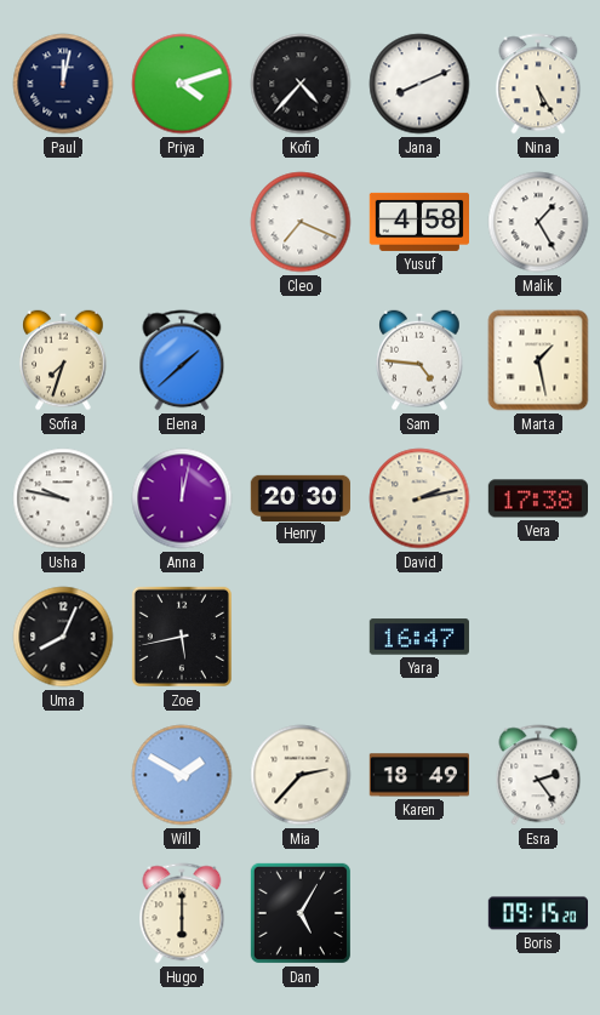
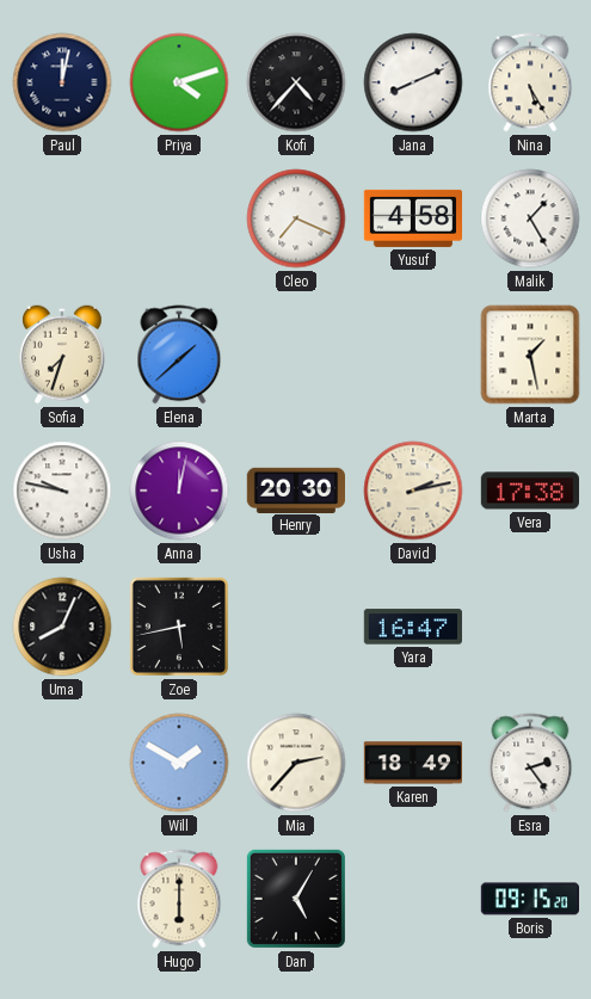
Sam: 4:46 -> none
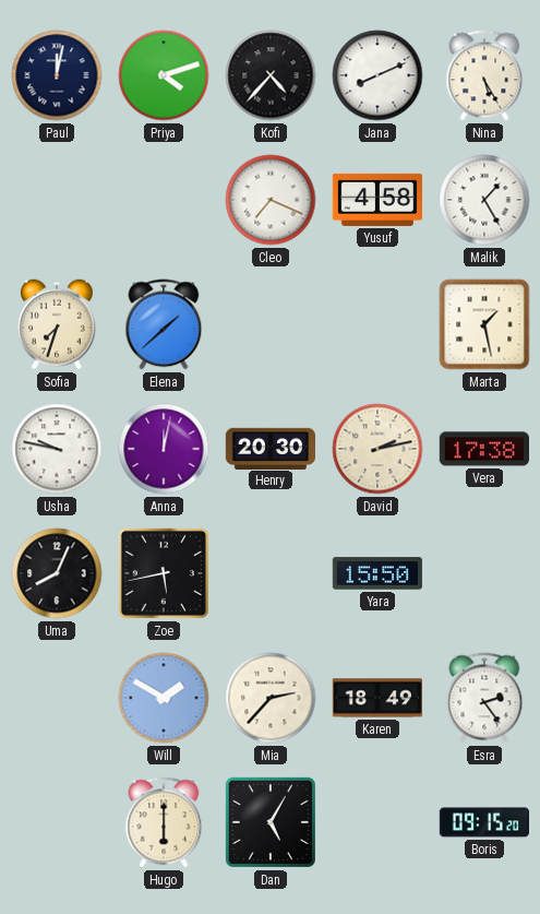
Yara: 16:47 -> 15:50
